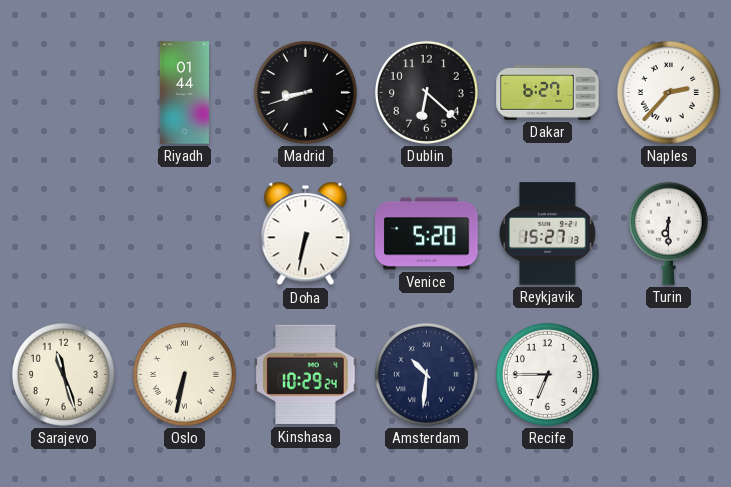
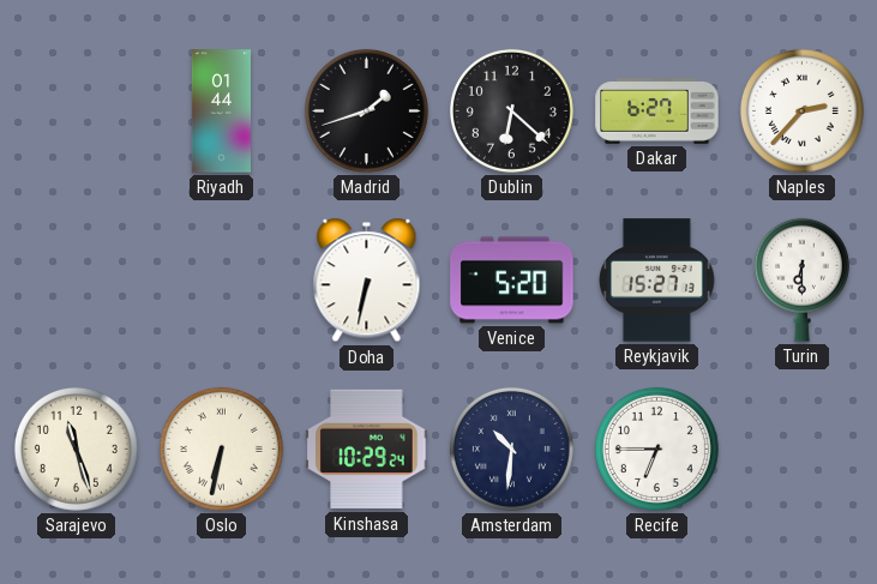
Madrid: 8:42 -> 1:42
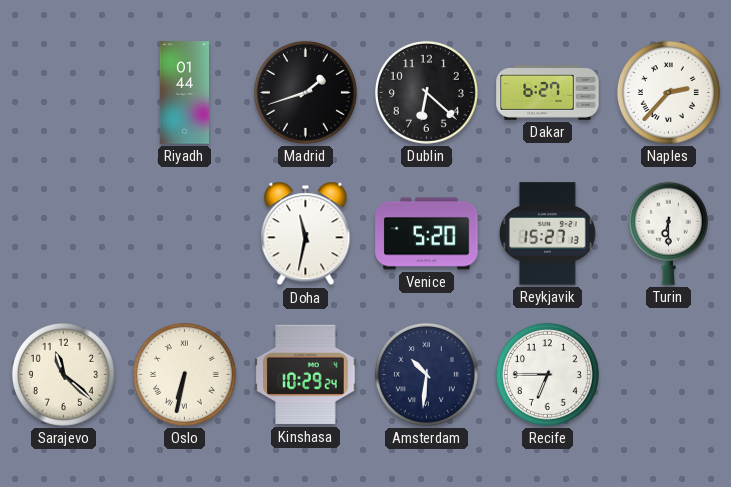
Doha: 6:32 -> 11:32
Sarajevo: 11:27 -> 11:22
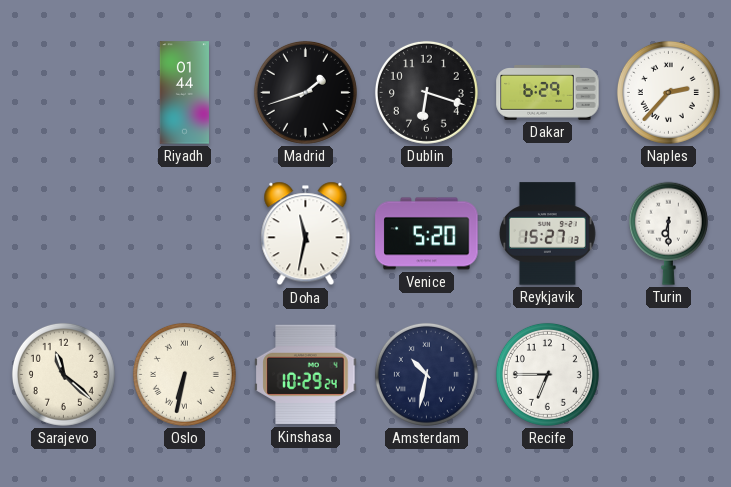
Dublin: 6:22 -> 6:18
Dakar: 6:27 -> 6:29
Amsterdam: 10:31 -> 10:32
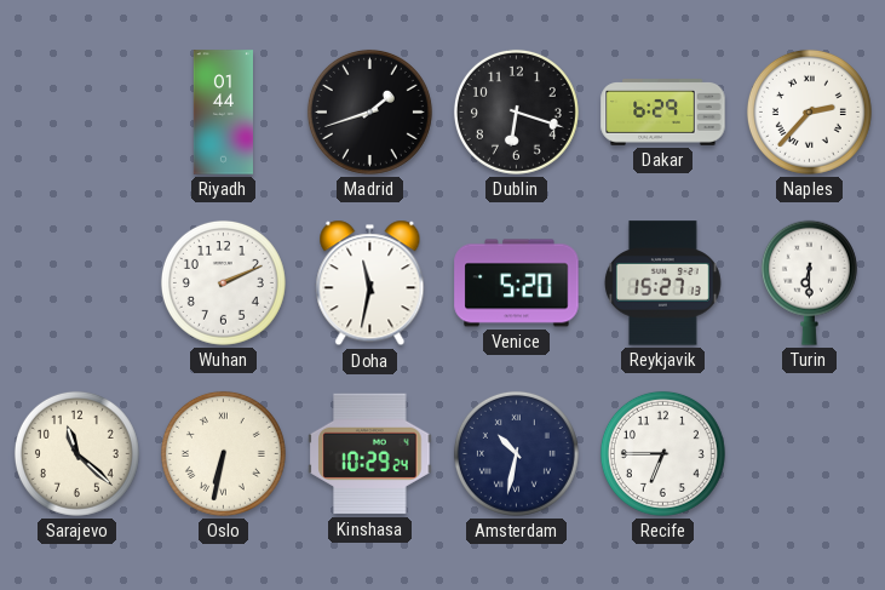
Wuhan: none -> 2:11
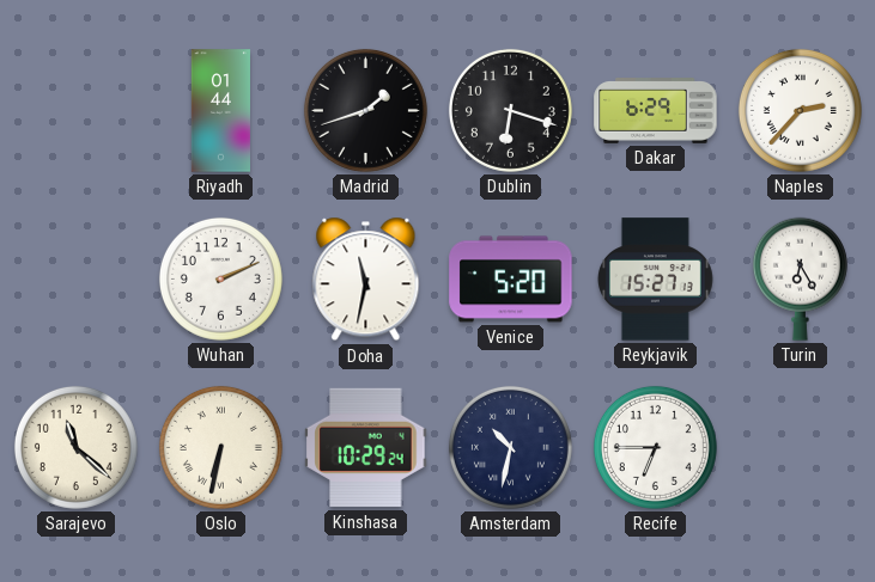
Turin: 6:30 -> 6:25
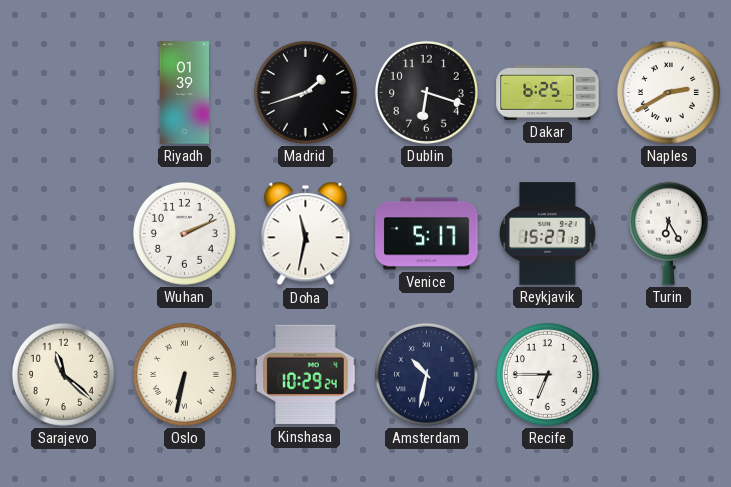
Riyadh: 01:44 -> 01:39
Dakar: 6:29 -> 6:25
Naples: 2:37 -> 2:40
Venice: 5:20 -> 5:17
